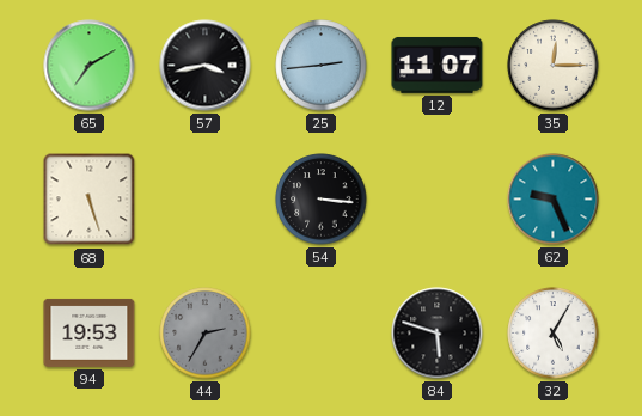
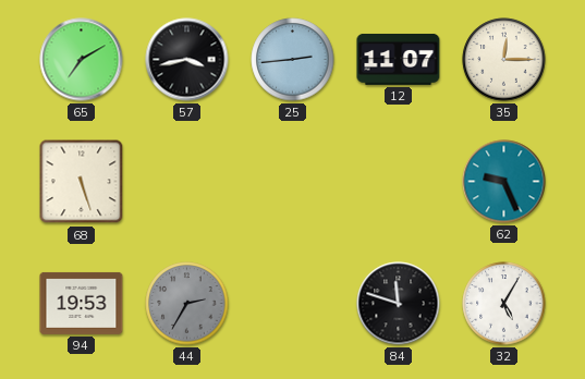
54: 3:16 -> none
84: 5:48 -> 11:48
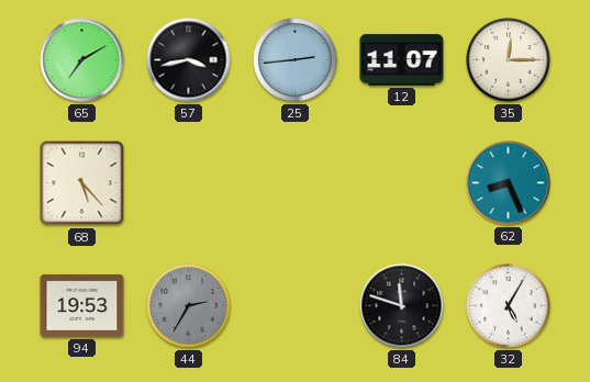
68: 5:27 -> 5:23
62: 9:26 -> 8:26
